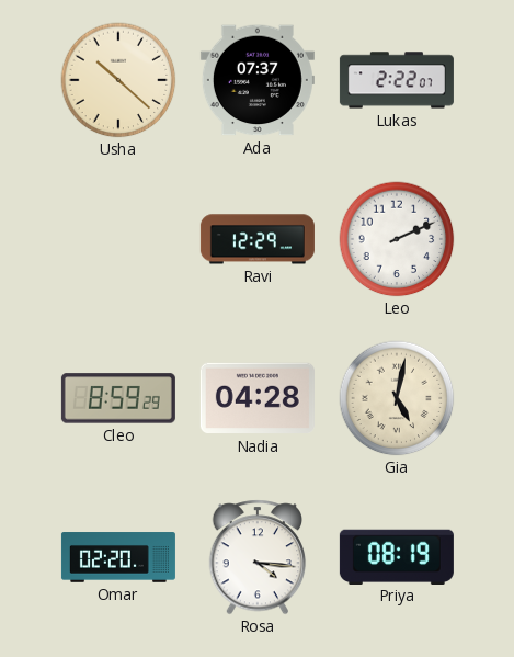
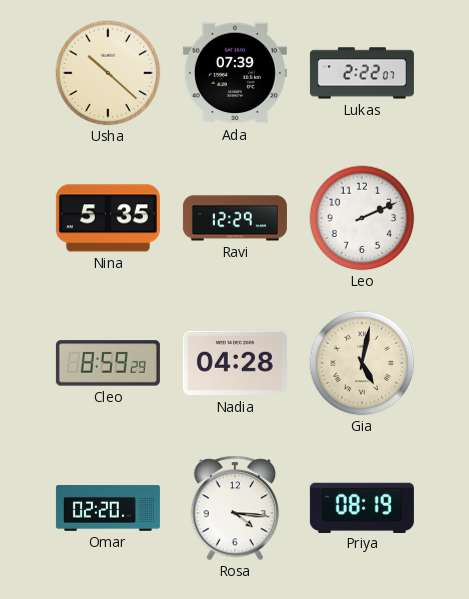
Ada: 07:37 -> 07:39
Nina: none -> 5:35
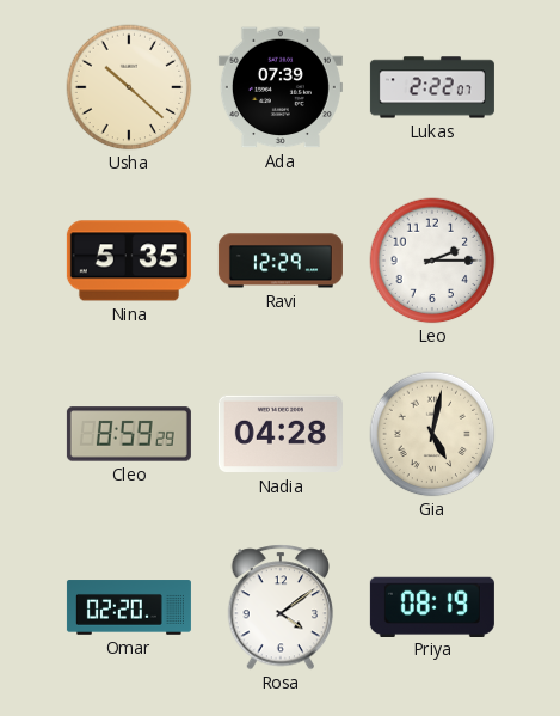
Leo: 2:11 -> 2:15
Rosa: 4:16 -> 4:09
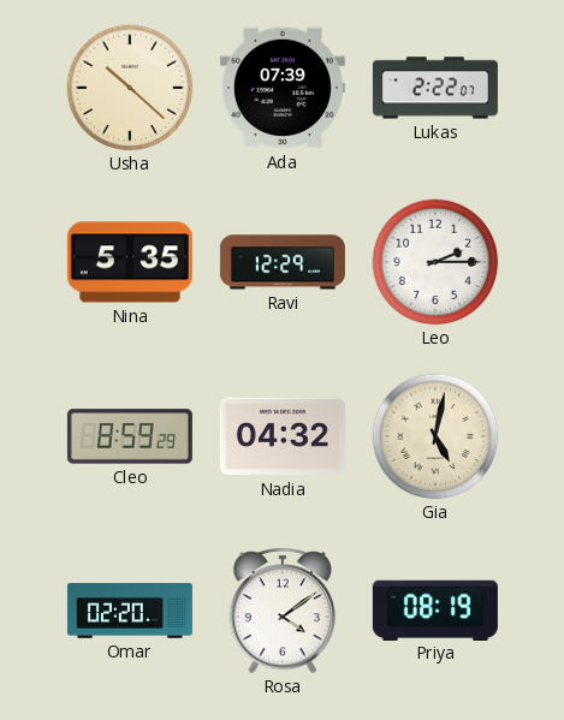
Nadia: 04:28 -> 04:32
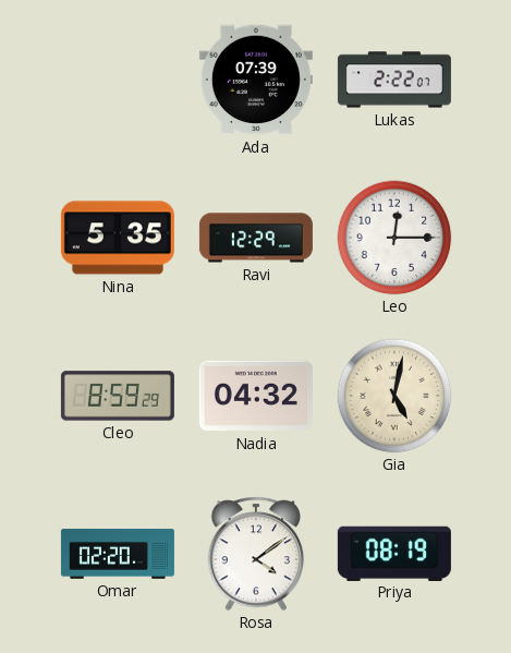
Usha: 10:22 -> none
Leo: 2:15 -> 12:15
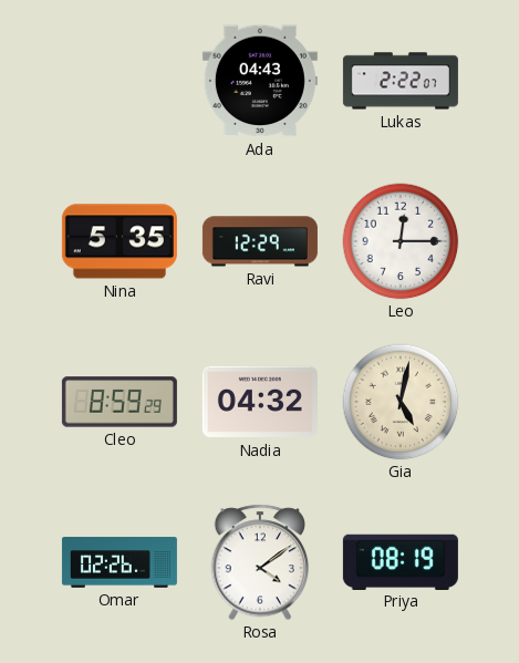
Ada: 07:39 -> 04:43
Omar: 02:20 -> 02:26
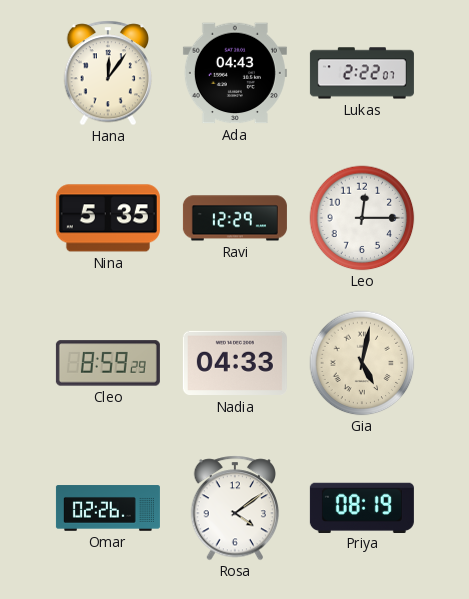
Hana: none -> 12:06
Nadia: 04:32 -> 04:33
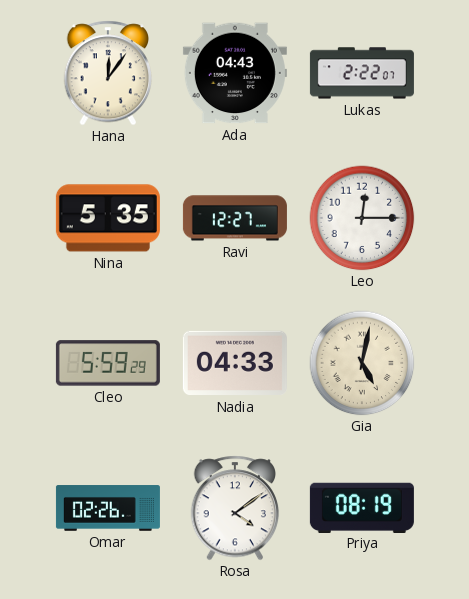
Ravi: 12:29 -> 12:27
Cleo: 8:59 -> 5:59
